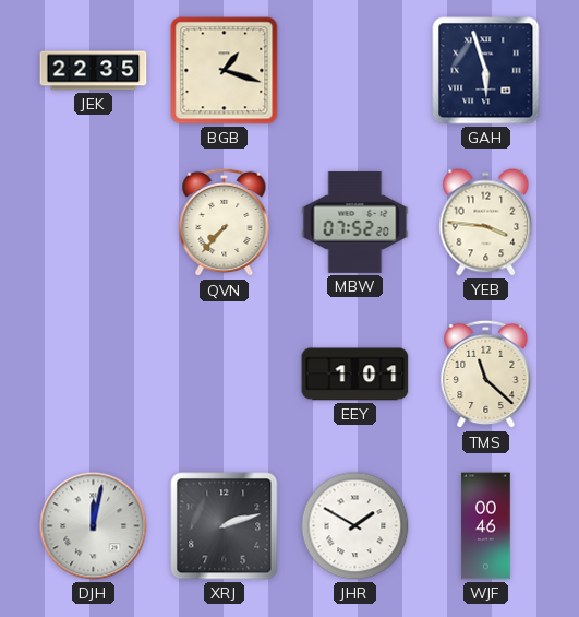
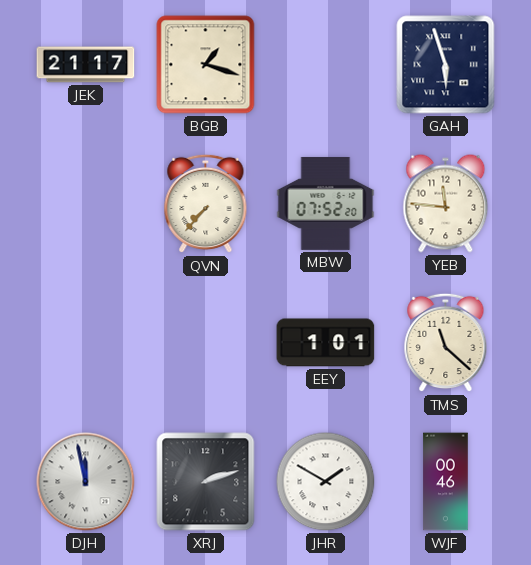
JEK: 22:35 -> 21:17
YEB: 3:46 -> 11:46
DJH: 12:02 -> 11:58
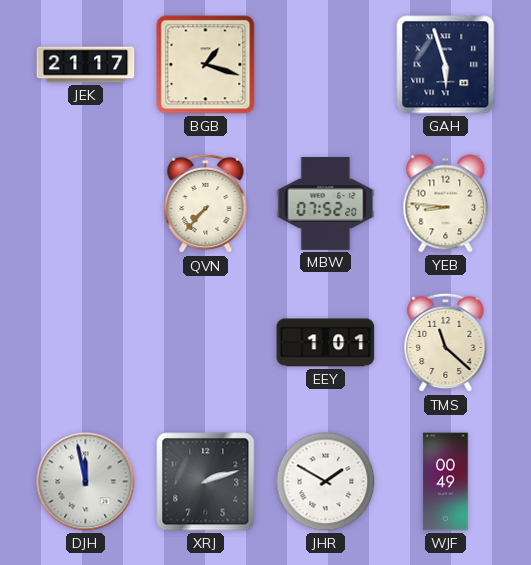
YEB: 11:46 -> 8:46
WJF: 00:46 -> 00:49
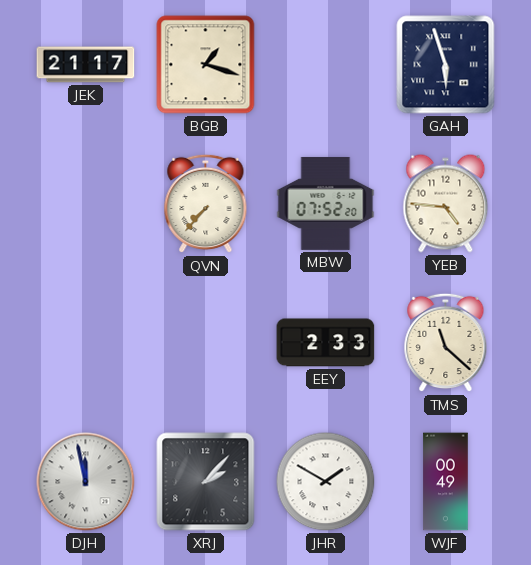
YEB: 8:46 -> 4:46
EEY: 1:01 -> 2:33
XRJ: 2:12 -> 2:07
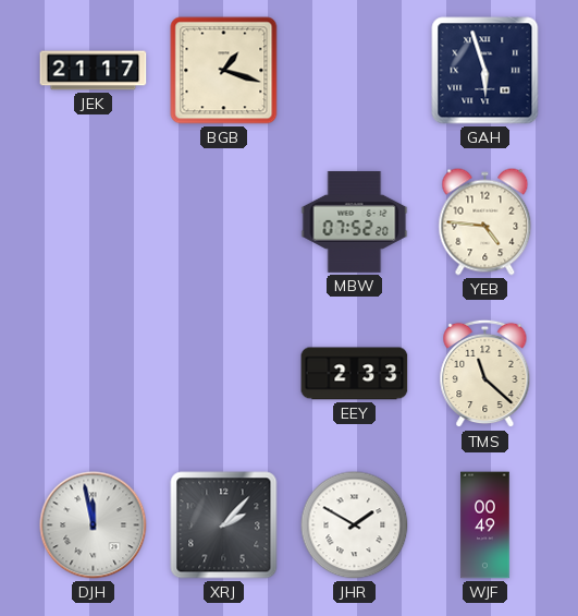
QVN: 7:37 -> none
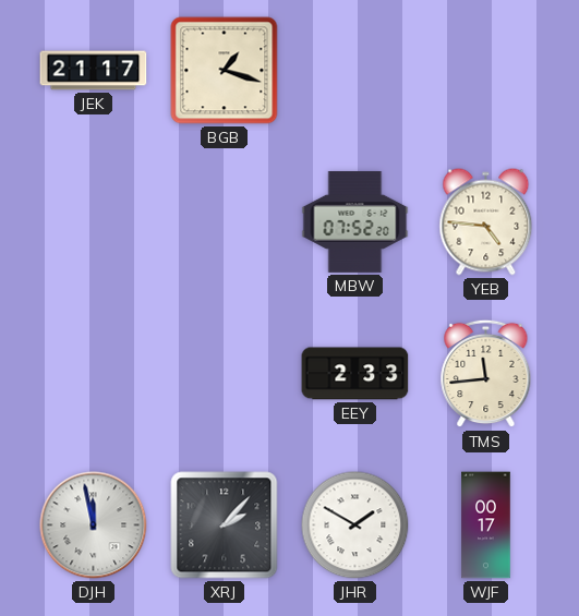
GAH: 5:57 -> none
TMS: 11:22 -> 11:44
WJF: 00:49 -> 00:17
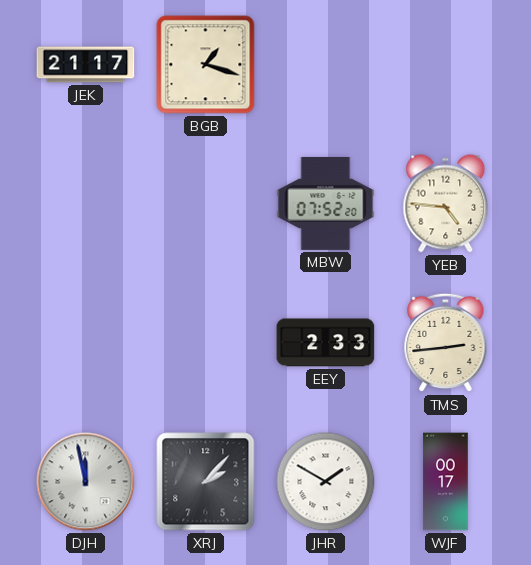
TMS: 11:44 -> 2:44
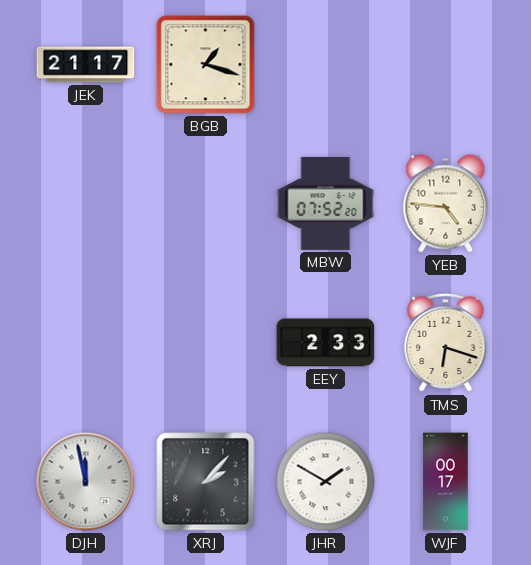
TMS: 2:44 -> 6:18
